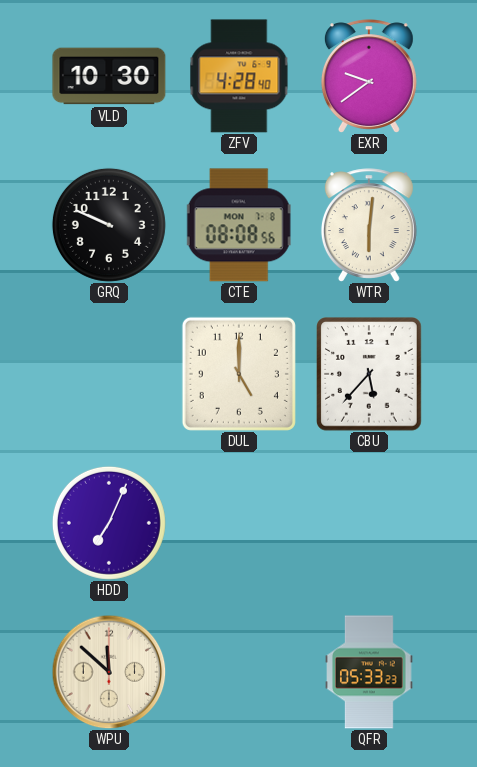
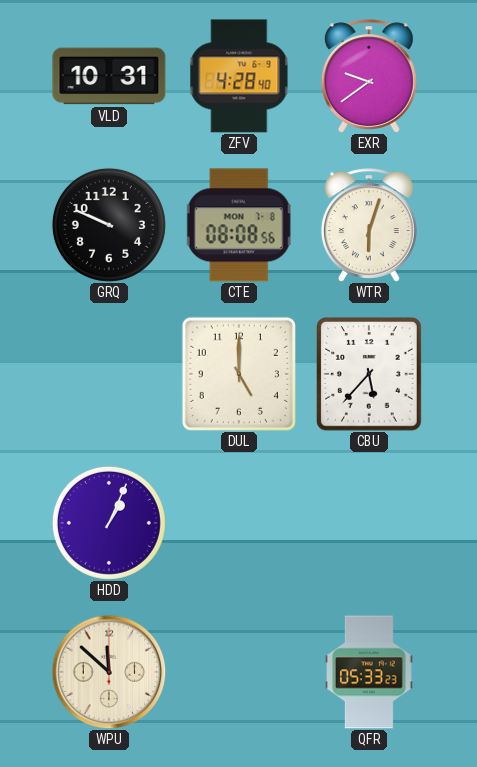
VLD: 10:30 -> 10:31
WTR: 6:01 -> 6:03
HDD: 7:04 -> 1:04
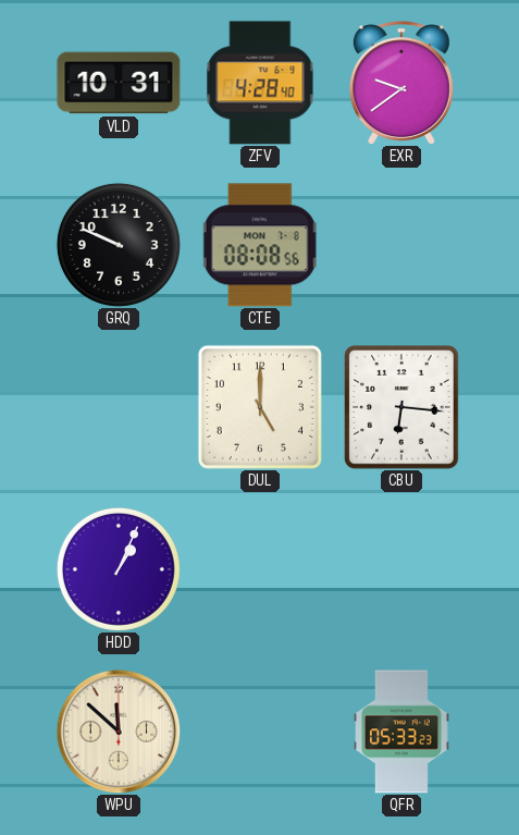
WTR: 6:03 -> none
CBU: 5:37 -> 6:16
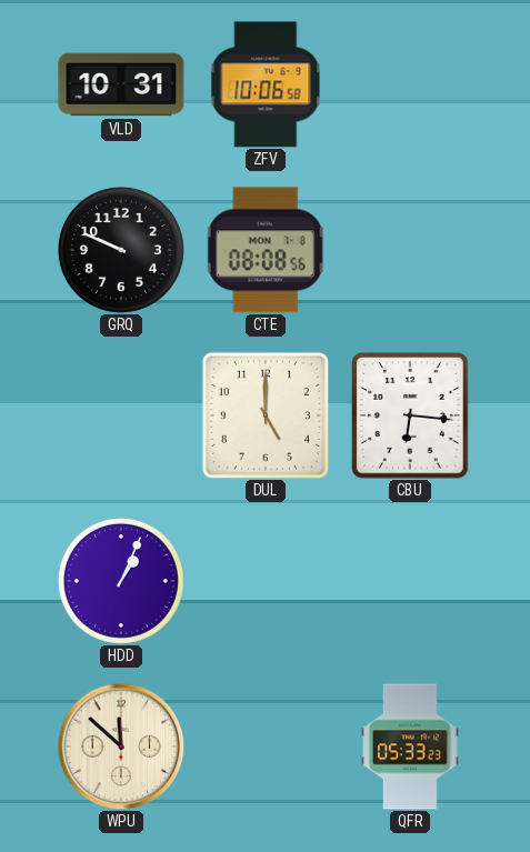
ZFV: 4:28 -> 10:06
EXR: 9:39 -> none
